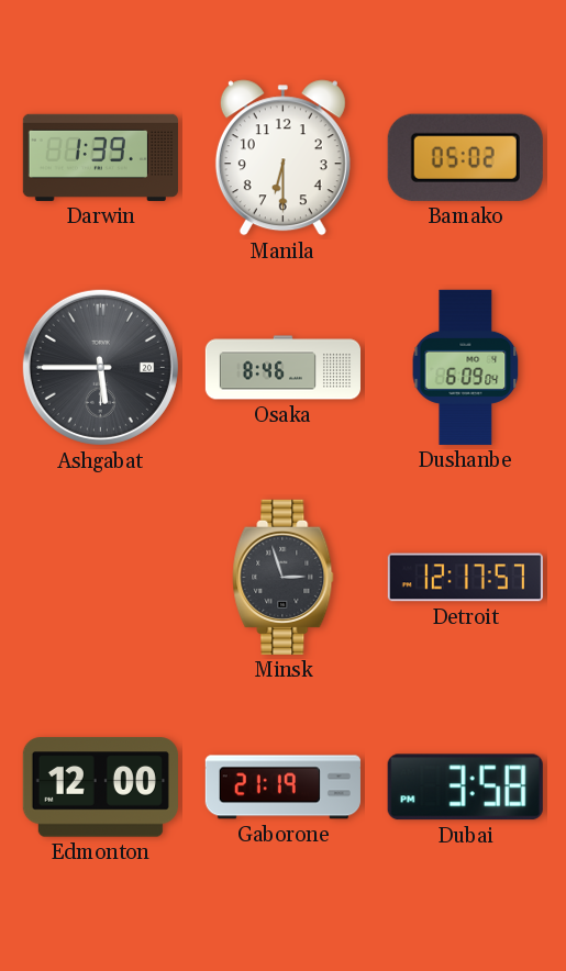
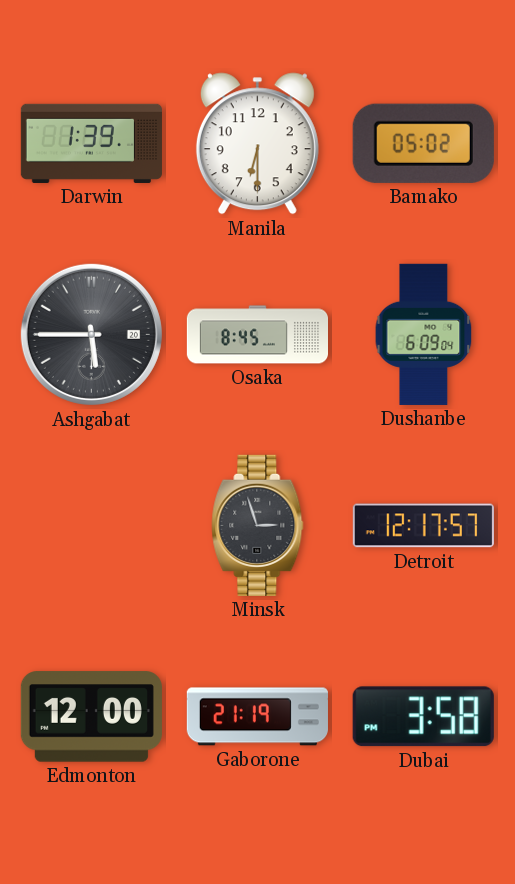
Osaka: 8:46 -> 8:45
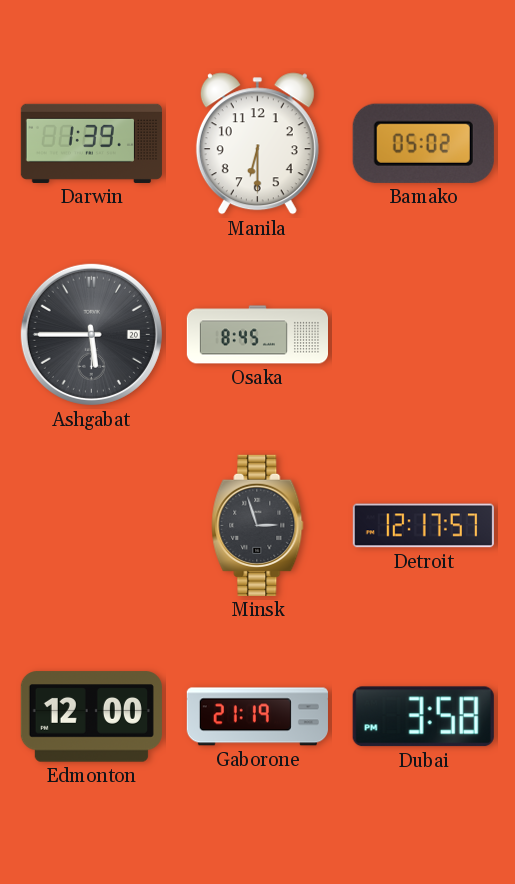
Dushanbe: 6:09 -> none
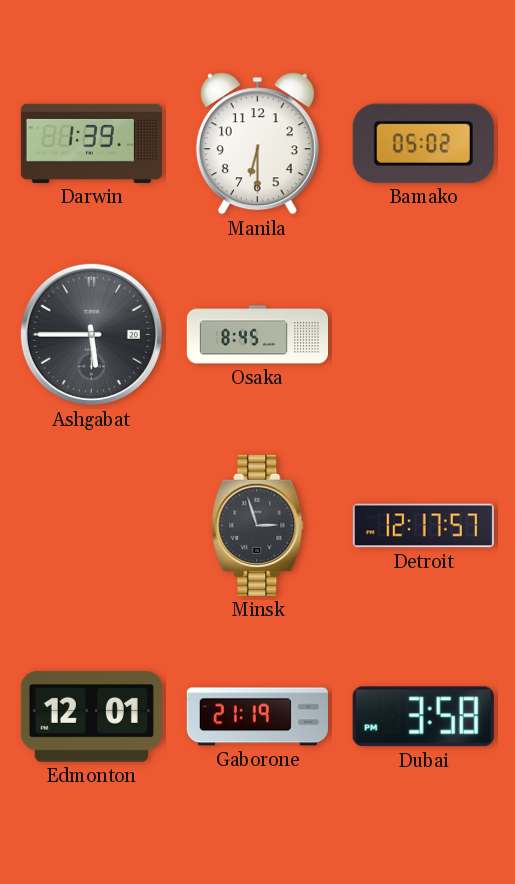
Edmonton: 12:00 -> 12:01
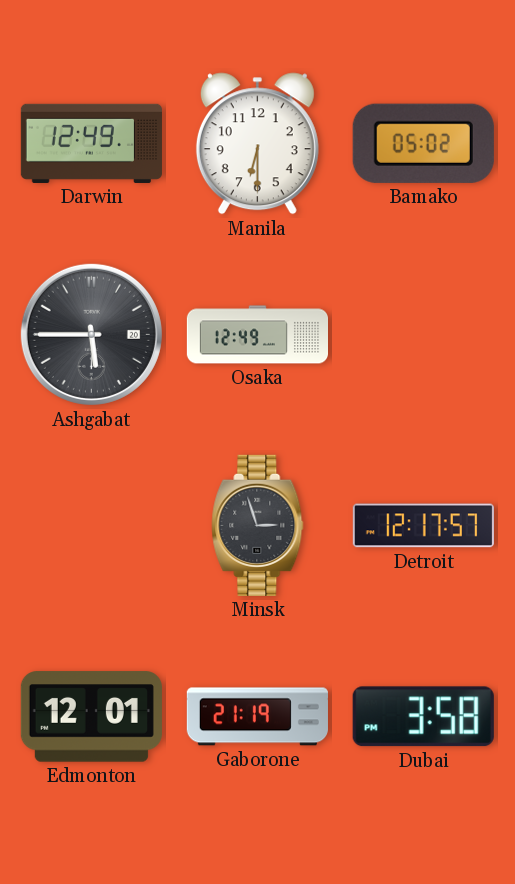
Darwin: 1:39 -> 12:49
Osaka: 8:45 -> 12:49
